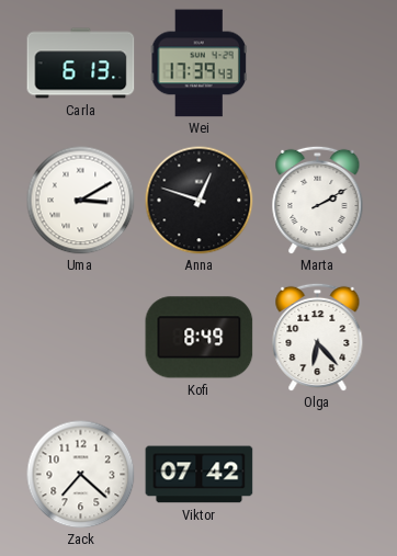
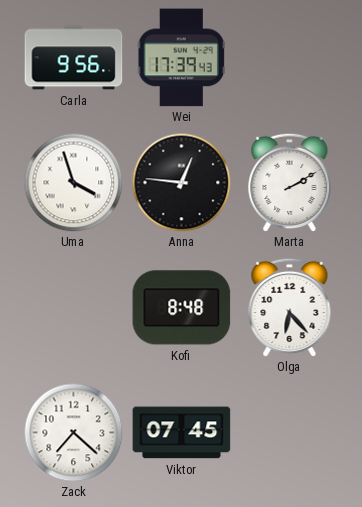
Carla: 6:13 -> 9:56
Uma: 3:10 -> 3:57
Anna: 12:48 -> 12:46
Kofi: 8:49 -> 8:48
Viktor: 07:42 -> 07:45
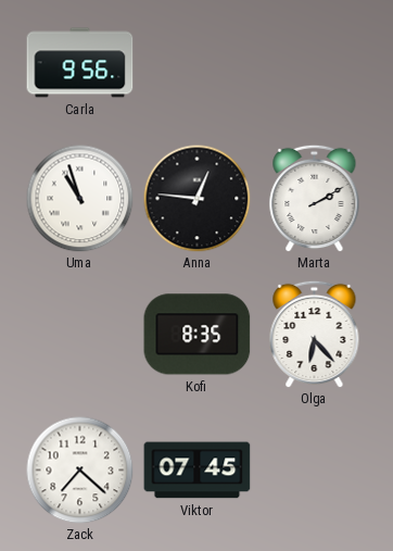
Wei: 17:39 -> none
Uma: 3:57 -> 10:57
Kofi: 8:48 -> 8:35
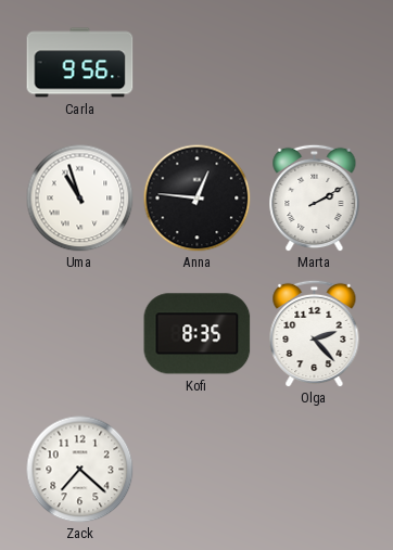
Olga: 6:23 -> 2:23
Viktor: 07:45 -> none
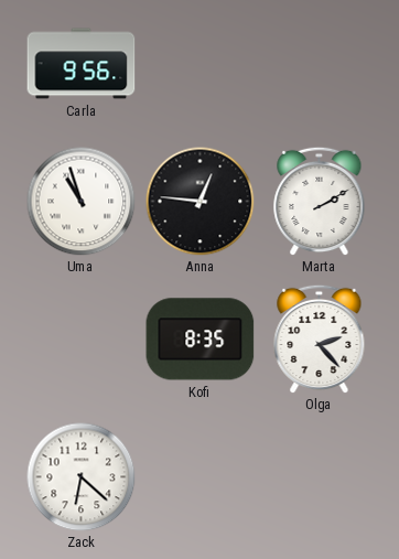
Zack: 7:22 -> 6:22
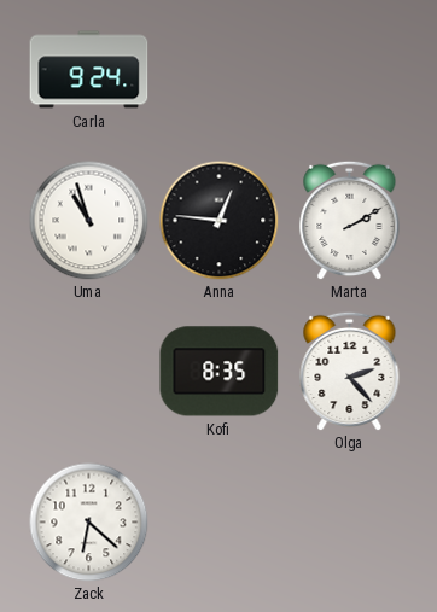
Carla: 9:56 -> 9:24
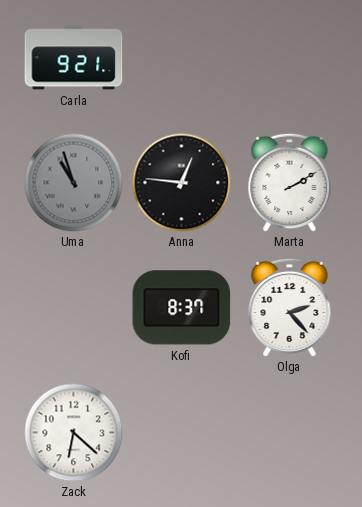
Carla: 9:24 -> 9:21
Uma dial: white -> grey
Kofi: 8:35 -> 8:37
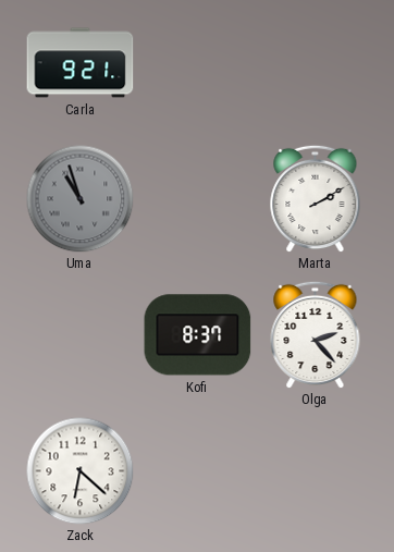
Anna: 12:46 -> none
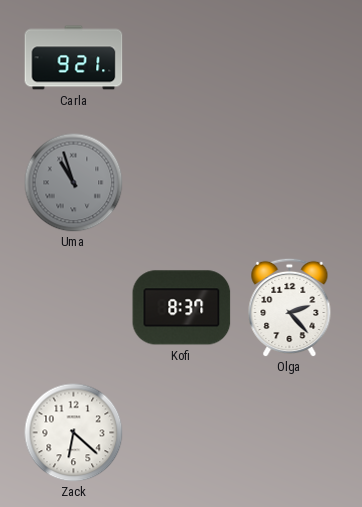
Marta: 2:10 -> none
